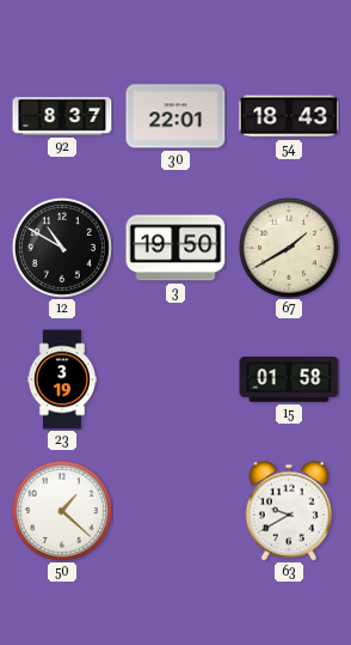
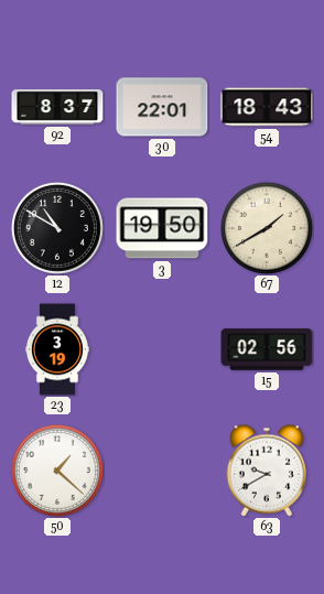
15: 01:58 -> 02:56
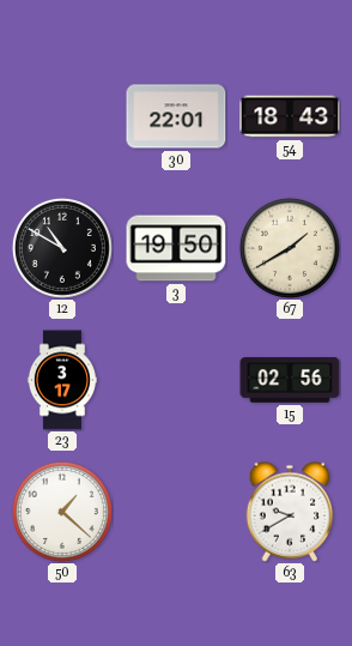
92: 8:37 -> none
23: 3:19 -> 3:17
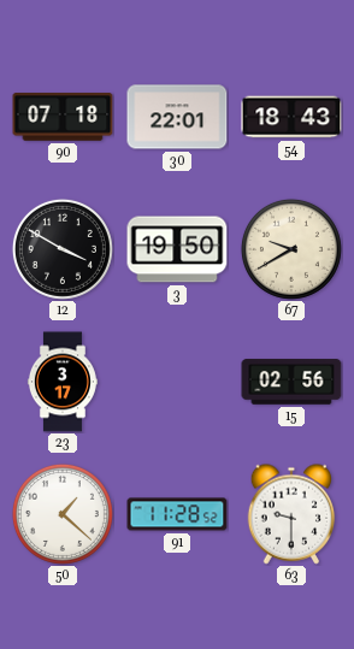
90: none -> 07:18
12: 10:50 -> 3:50
67: 1:40 -> 9:40
91: none -> 11:28
63: 9:40 -> 9:30
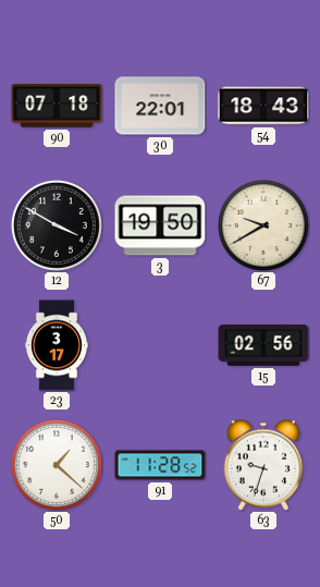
63: 9:30 -> 9:33
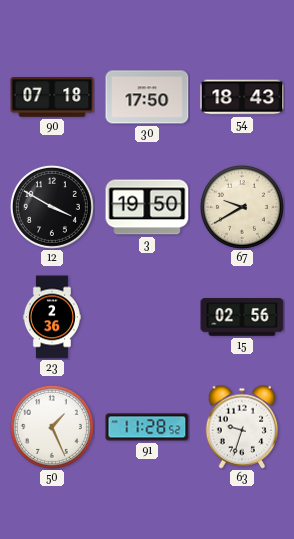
30: 22:01 -> 17:50
23: 3:17 -> 2:36
50: 1:22 -> 1:26
